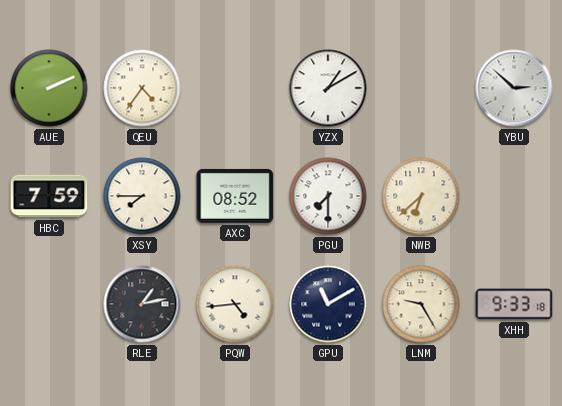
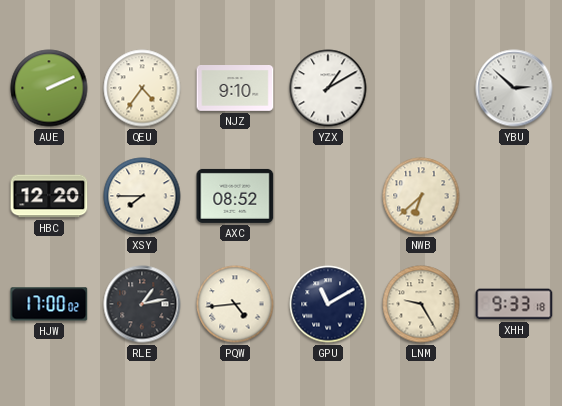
NJZ: none -> 9:10
HBC: 7:59 -> 12:20
PGU: 7:30 -> none
HJW: none -> 17:00
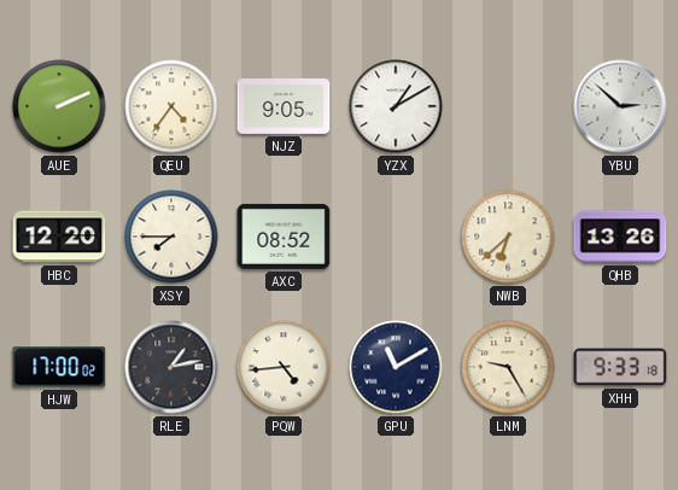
NJZ: 9:10 -> 9:05
QHB: none -> 13:26
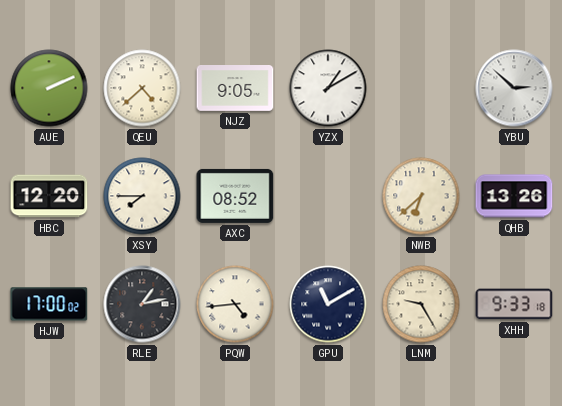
QEU: 4:36 -> 4:38
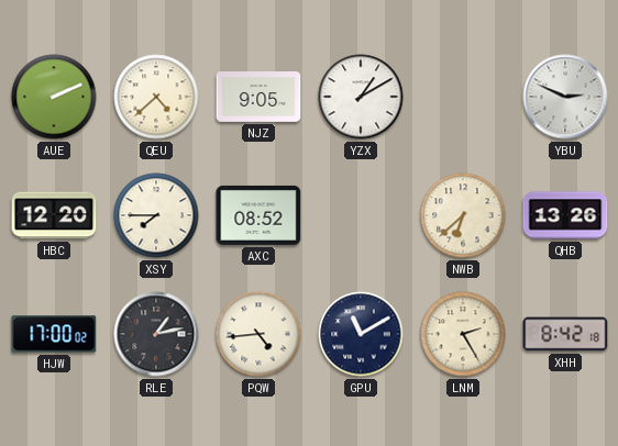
YBU: 2:52 -> 2:49
LNM: 9:25 -> 2:25
XHH: 9:33 -> 8:42
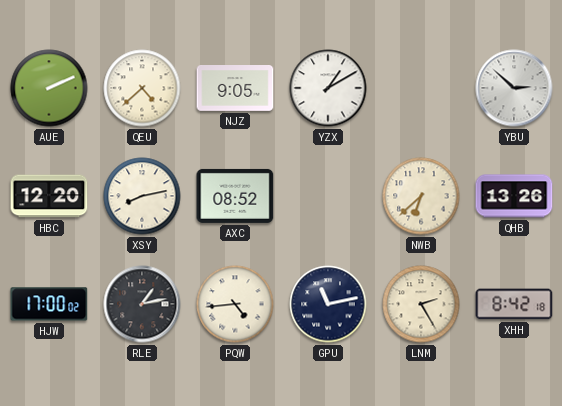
YBU: 2:49 -> 2:52
XSY: 7:45 -> 8:13
GPU: 11:10 -> 11:13
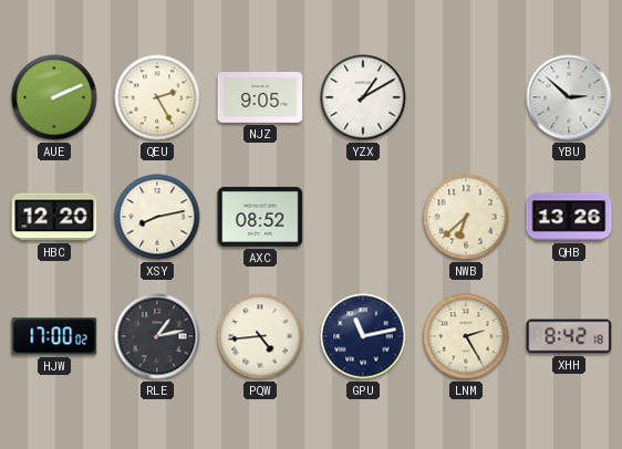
QEU: 4:38 -> 2:25
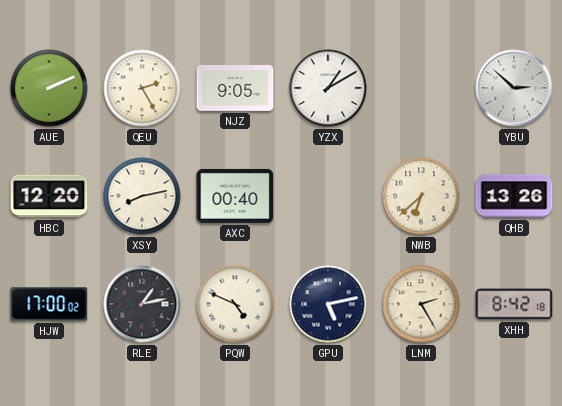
AXC: 08:52 -> 00:40
PQW: 4:44 -> 4:49
GPU: 11:13 -> 5:13
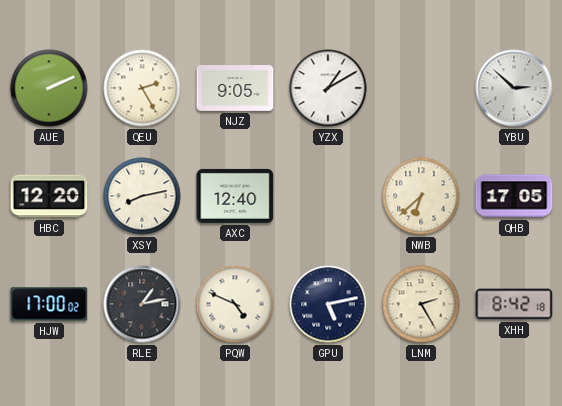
AXC: 00:40 -> 12:40
QHB: 13:26 -> 17:05
